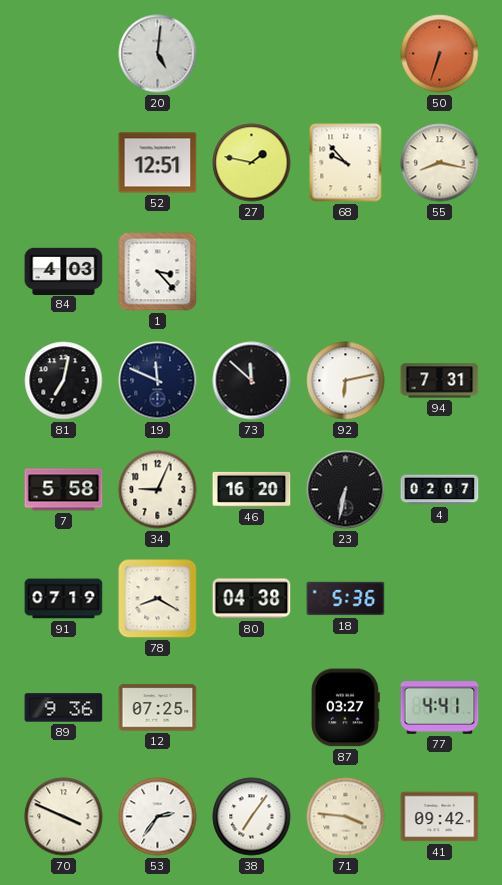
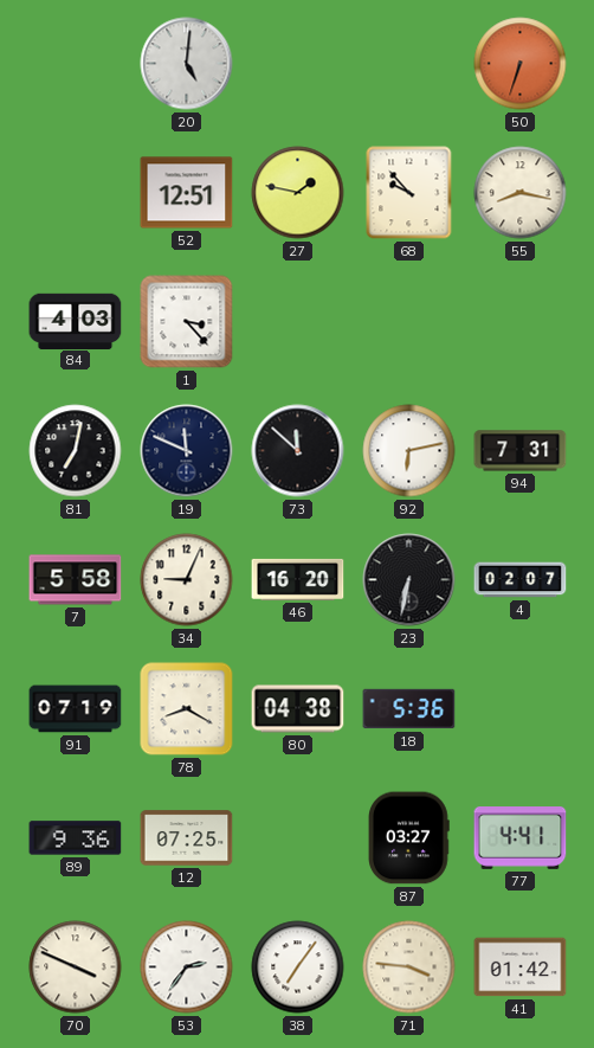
41: 09:42 -> 01:42
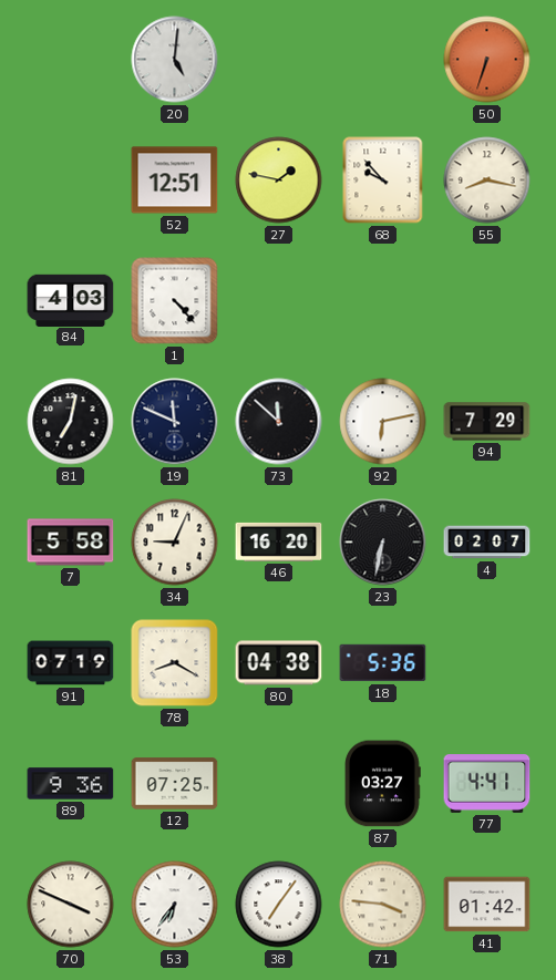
1: 3:23 -> 4:23
94: 7:31 -> 7:29
53: 2:36 -> 6:36
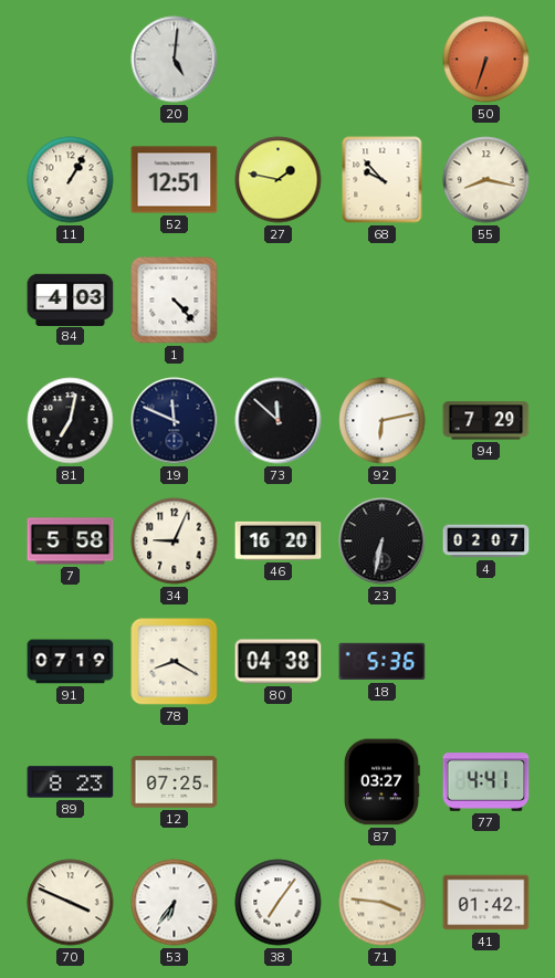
11: none -> 1:05
89: 9:36 -> 8:23
